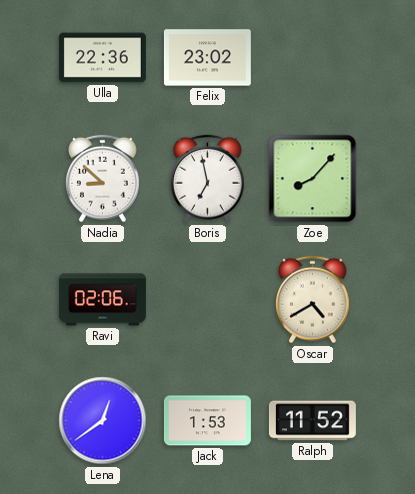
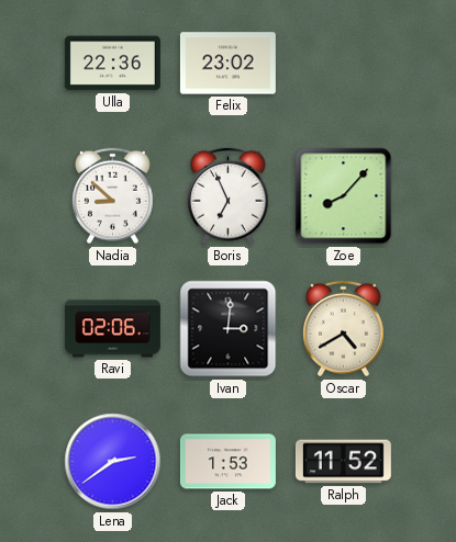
Boris: 6:58 -> 6:56
Ivan: none -> 3:01
Lena: 12:39 -> 2:39
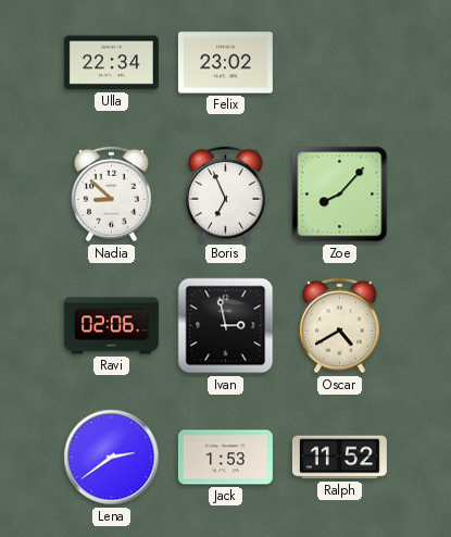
Ulla: 22:36 -> 22:34
Ivan: 3:01 -> 2:58
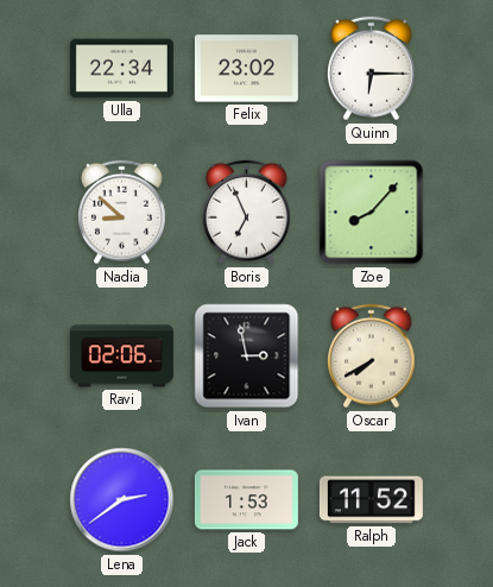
Quinn: none -> 6:15
Oscar: 4:40 -> 7:40
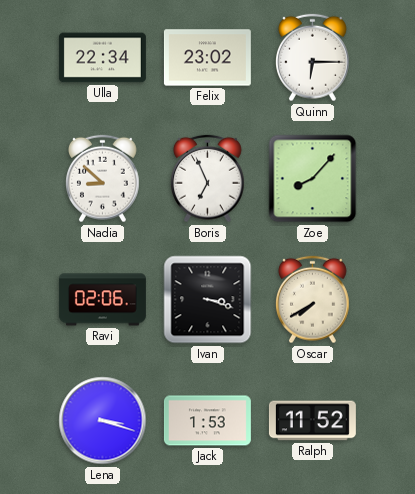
Ivan: 2:58 -> 3:18
Lena: 2:39 -> 3:18
